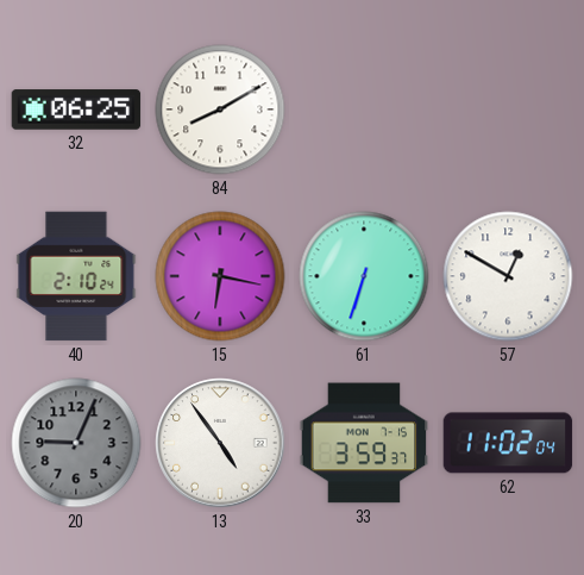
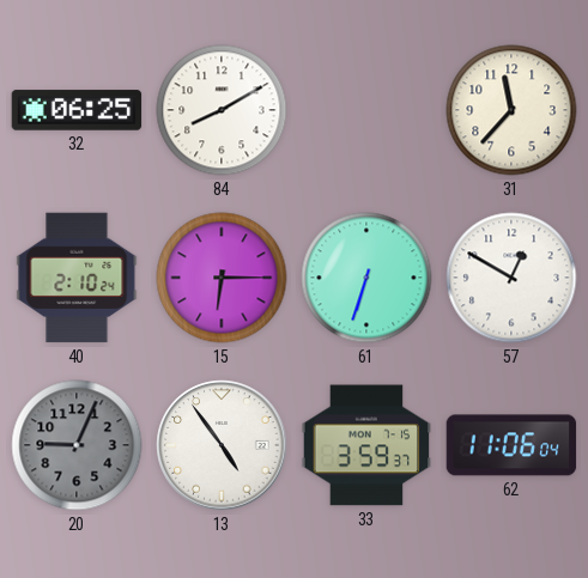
31: none -> 11:37
15: 6:17 -> 6:15
62: 11:02 -> 11:06
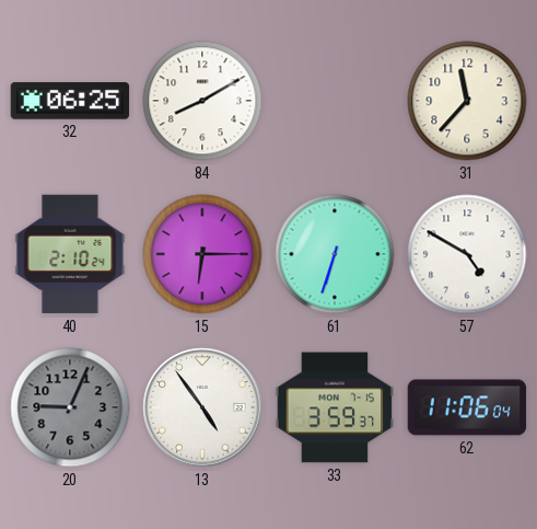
57: 12:50 -> 4:50
